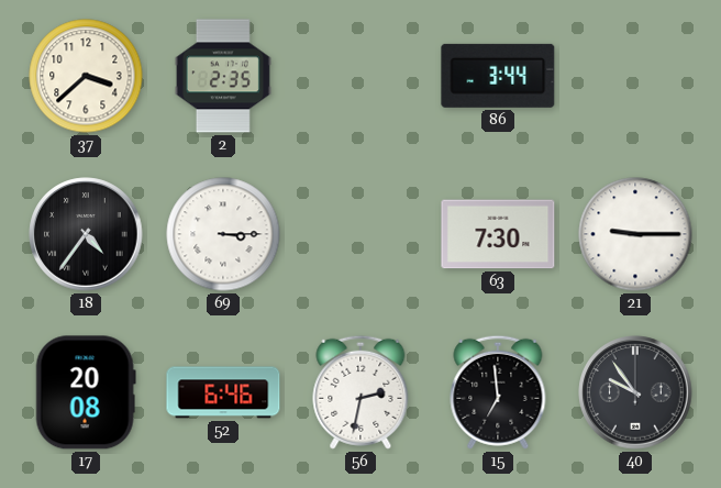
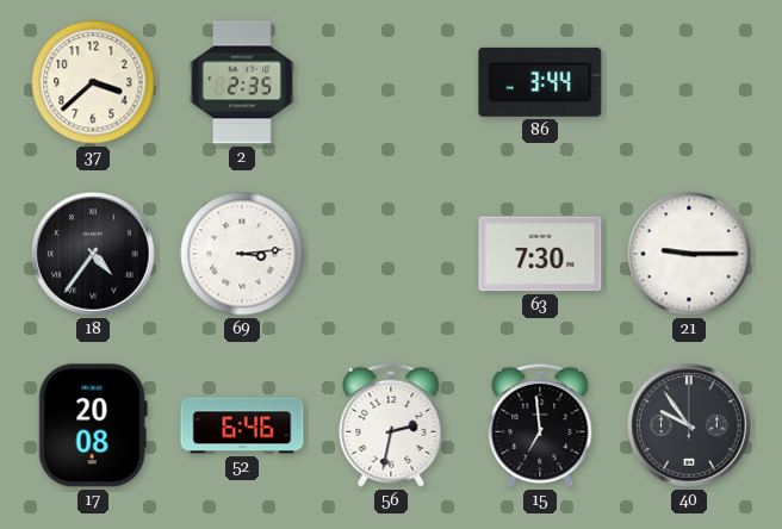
69: 3:15 -> 3:14
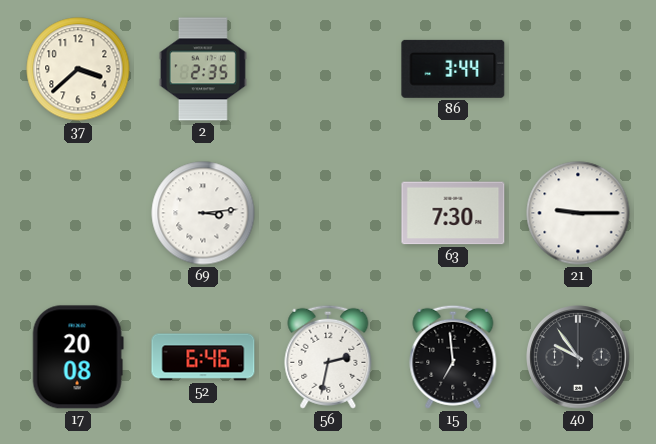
18: 4:36 -> none
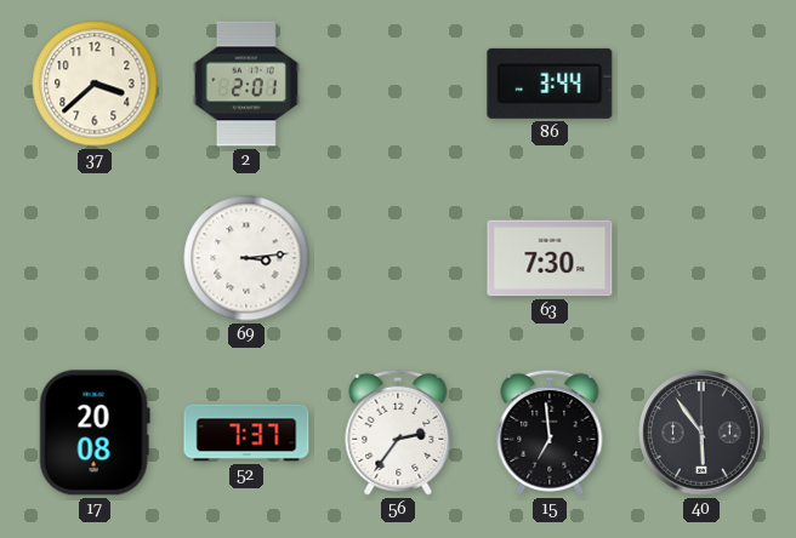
2: 2:35 -> 2:01
21: 9:15 -> none
52: 6:46 -> 7:37
56: 2:32 -> 2:36
40: 9:54 -> 5:54
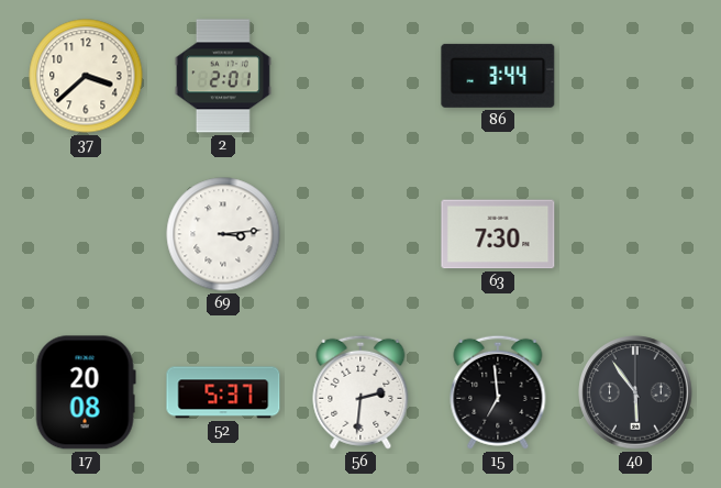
52: 7:37 -> 5:37
56: 2:36 -> 2:31
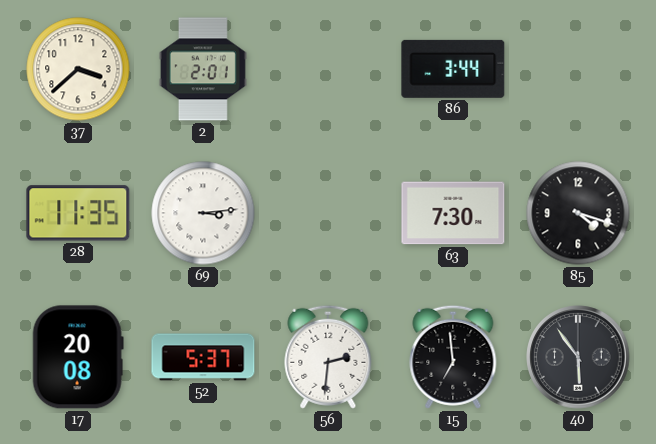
28: none -> 11:35
85: none -> 4:18
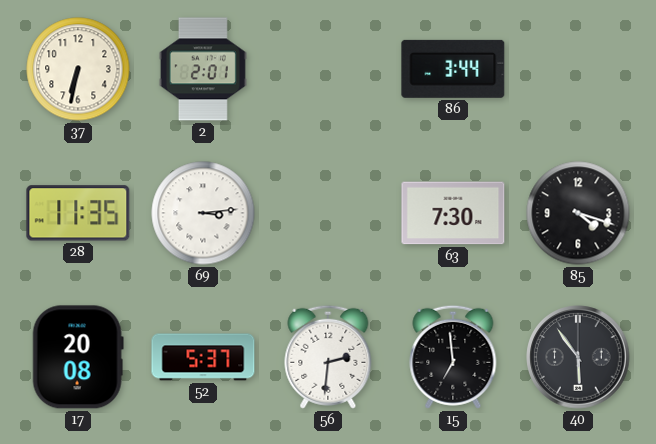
37: 3:38 -> 6:32
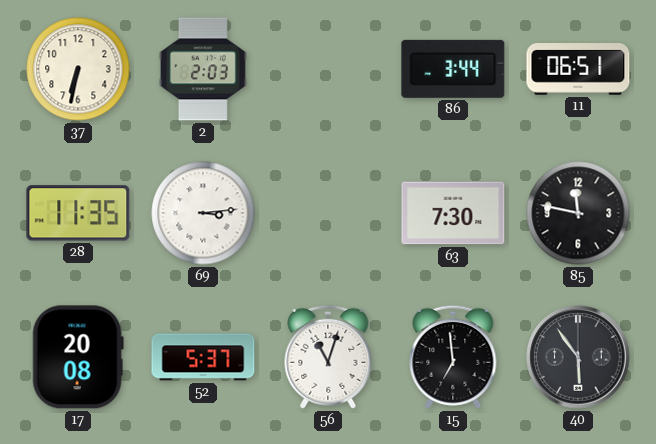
2: 2:01 -> 2:03
11: none -> 06:51
85: 4:18 -> 11:47
56: 2:31 -> 11:03
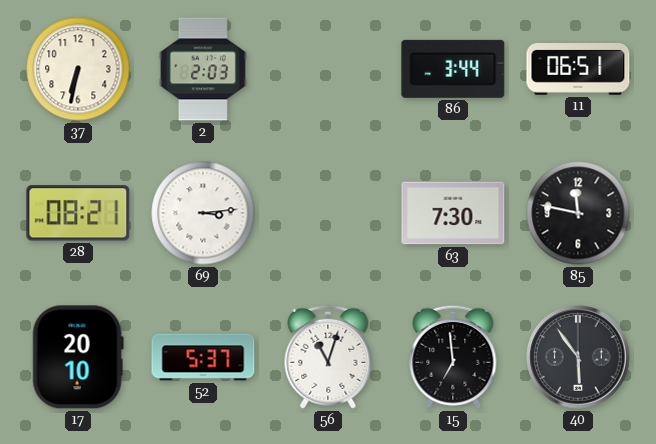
28: 11:35 -> 08:21
17: 20:08 -> 20:10
